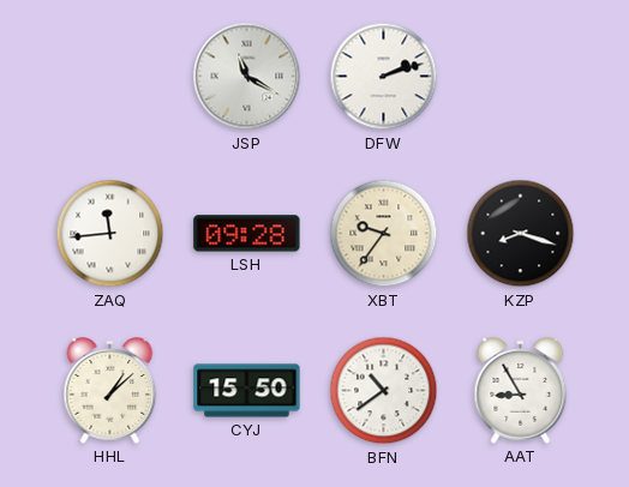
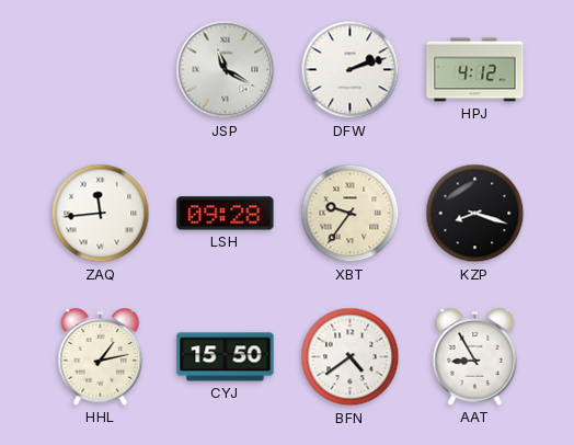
HPJ: none -> 4:12
HHL: 1:08 -> 1:13
BFN: 10:39 -> 4:39
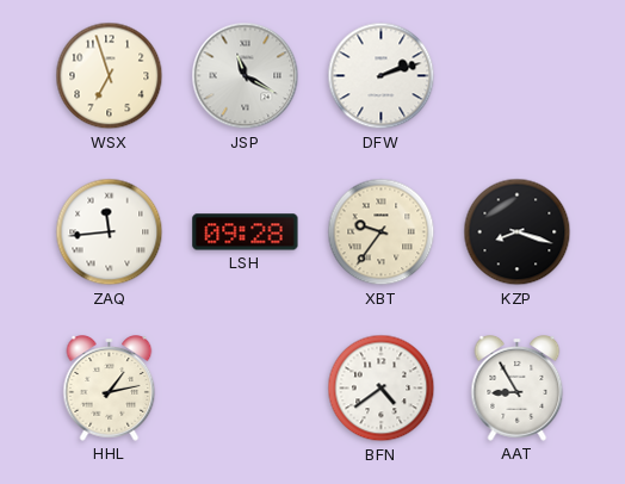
WSX: none -> 6:57
HPJ: 4:12 -> none
CYJ: 15:50 -> none
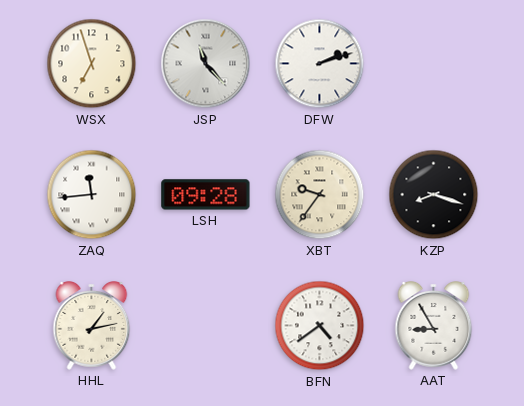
JSP: 11:20 -> 11:23
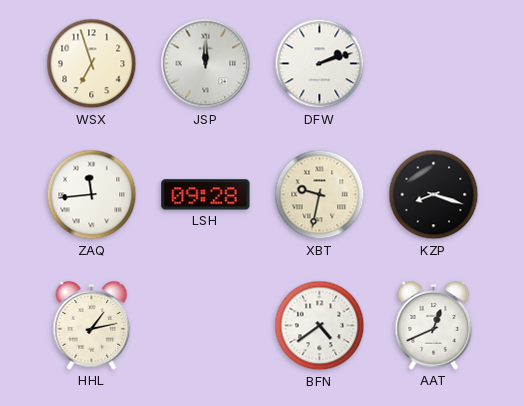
JSP: 11:23 -> 12:00
XBT: 9:36 -> 9:32
AAT: 8:55 -> 12:41
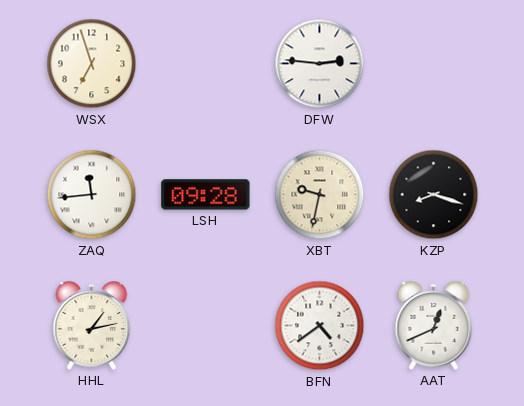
JSP: 12:00 -> none
DFW: 2:12 -> 2:46
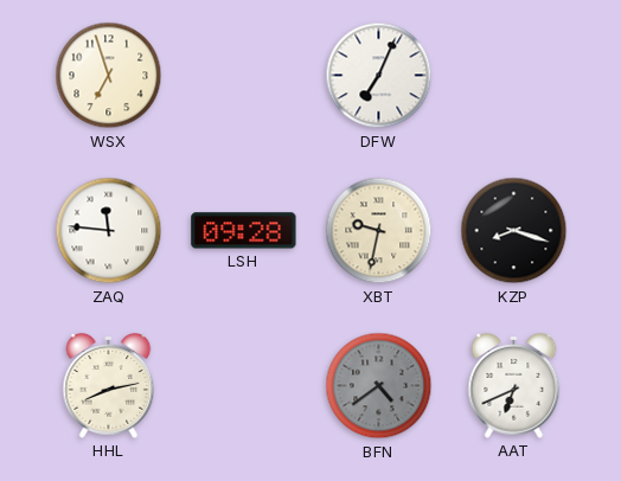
DFW: 2:46 -> 7:04
ZAQ: 11:44 -> 11:46
HHL: 1:13 -> 8:13
BFN dial: white -> grey
AAT: 12:41 -> 6:41
